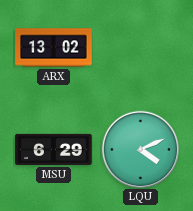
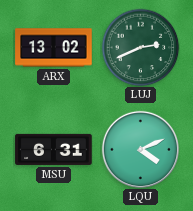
LUJ: none -> 2:41
MSU: 6:29 -> 6:31
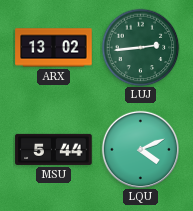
LUJ: 2:41 -> 2:44
MSU: 6:31 -> 5:44
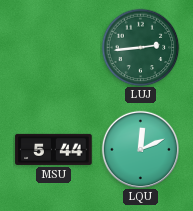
ARX: 13:02 -> none
LQU: 4:11 -> 12:11
